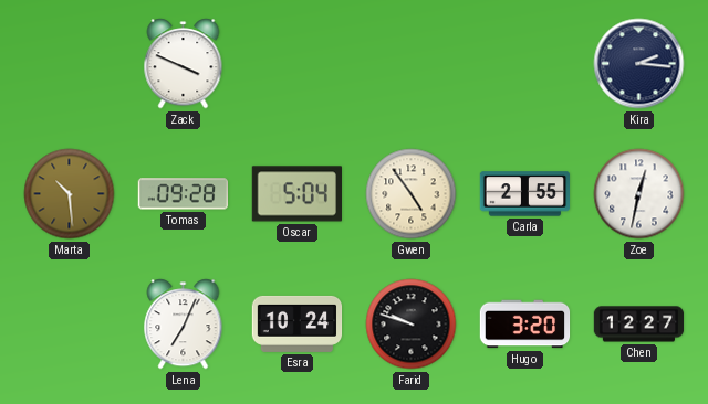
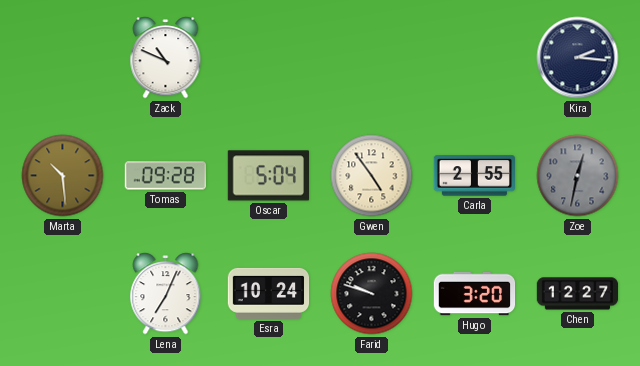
Zack: 3:49 -> 10:49
Zoe dial: white -> grey
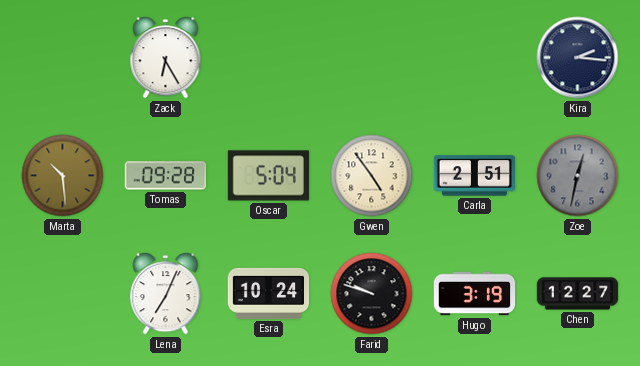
Zack: 10:49 -> 6:25
Carla: 2:55 -> 2:51
Hugo: 3:20 -> 3:19
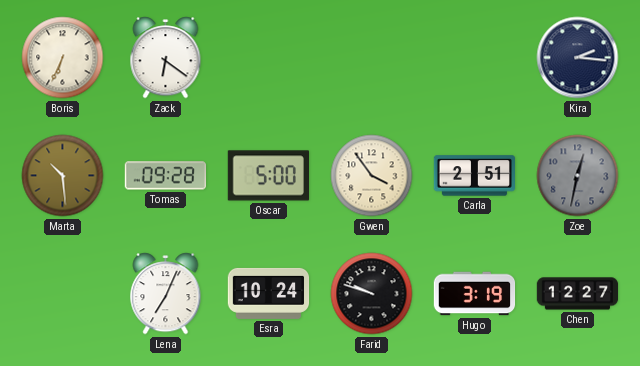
Boris: none -> 6:34
Zack: 6:25 -> 6:21
Oscar: 5:04 -> 5:00
Gwen: 4:54 -> 3:54
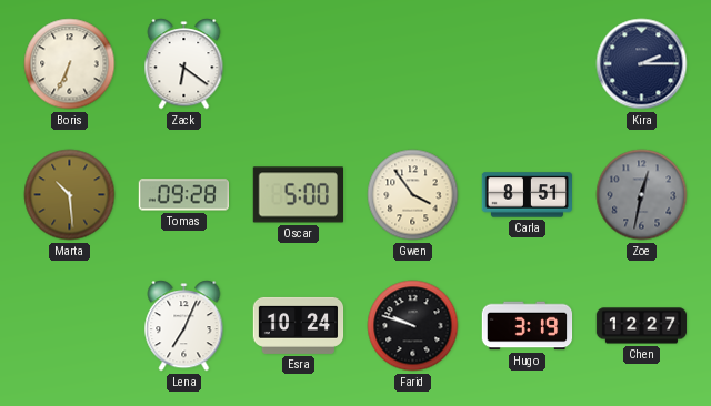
Kira: 2:16 -> 2:15
Carla: 2:51 -> 8:51
